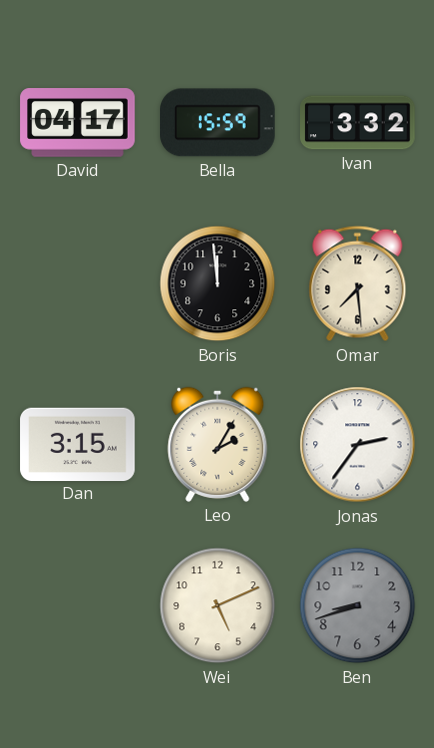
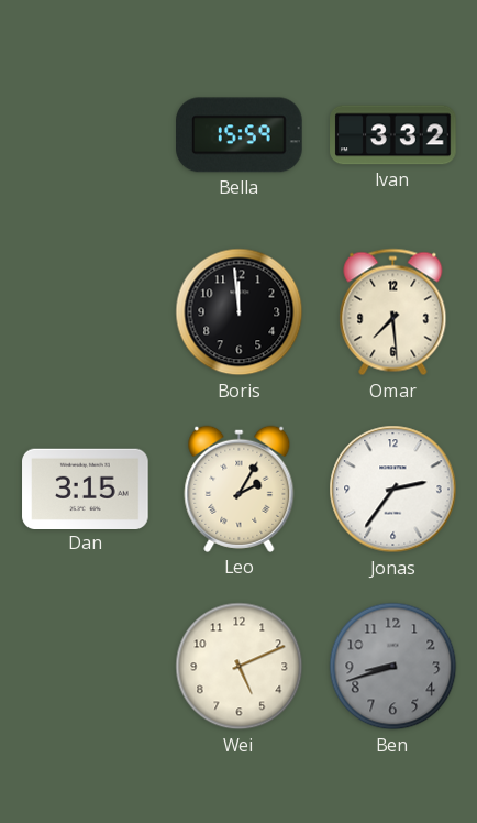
David: 04:17 -> none
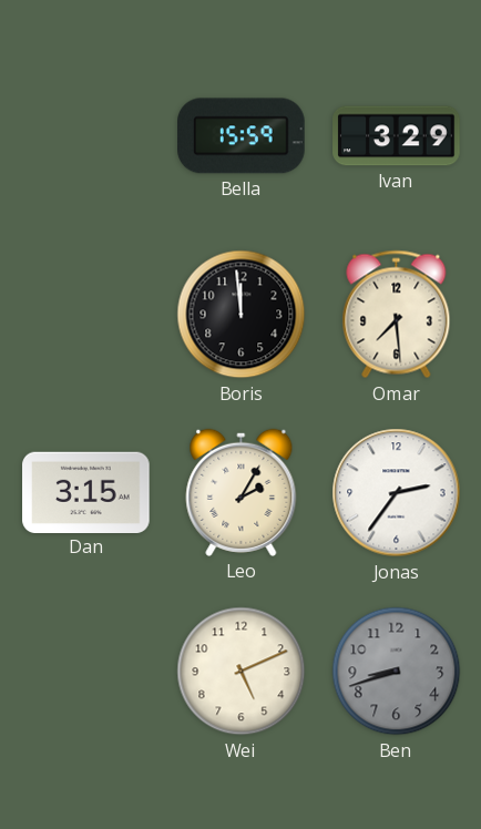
Ivan: 3:32 -> 3:29
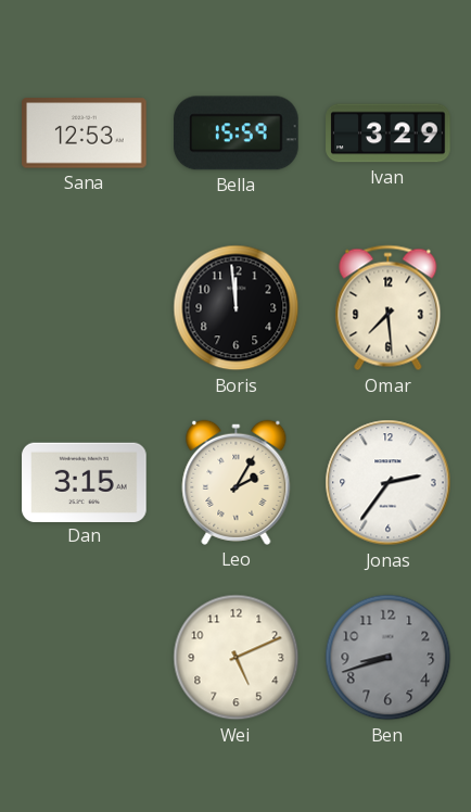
Sana: none -> 12:53
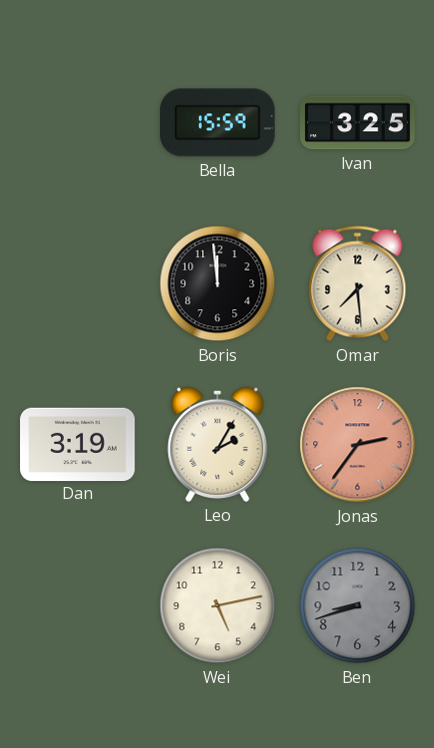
Sana: 12:53 -> none
Ivan: 3:29 -> 3:25
Dan: 3:15 -> 3:19
Jonas dial: white -> salmon
Wei: 5:11 -> 5:13
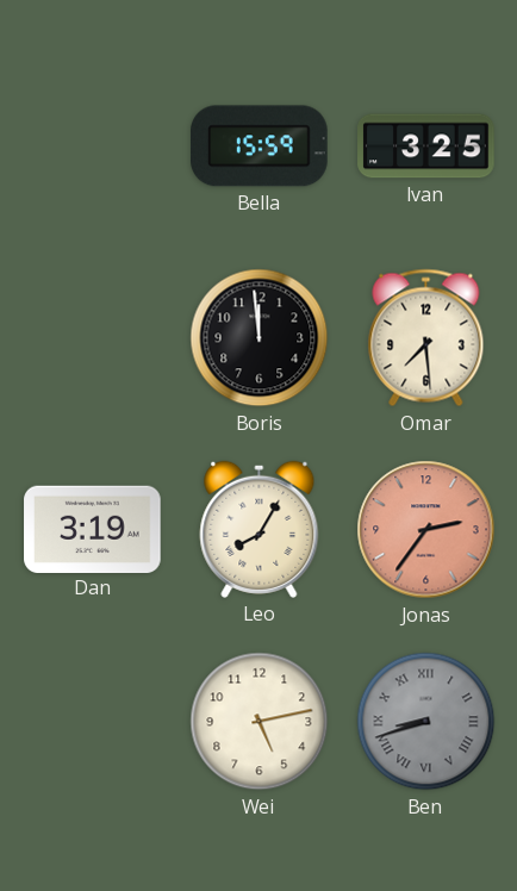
Leo: 2:05 -> 8:05
Ben numerals: Arabic -> Roman
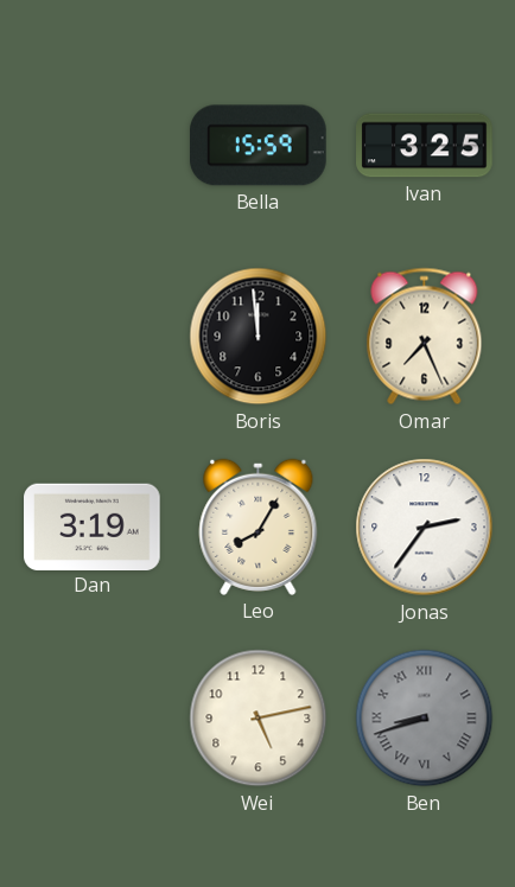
Omar: 7:29 -> 7:26
Jonas dial: salmon -> white
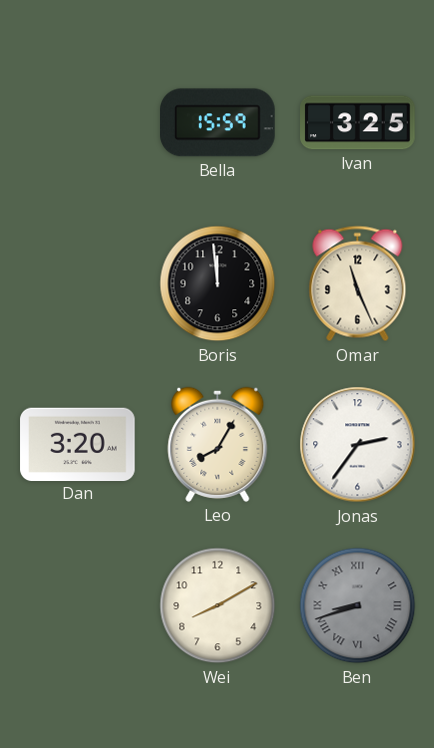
Omar: 7:26 -> 11:26
Dan: 3:19 -> 3:20
Wei: 5:13 -> 8:10
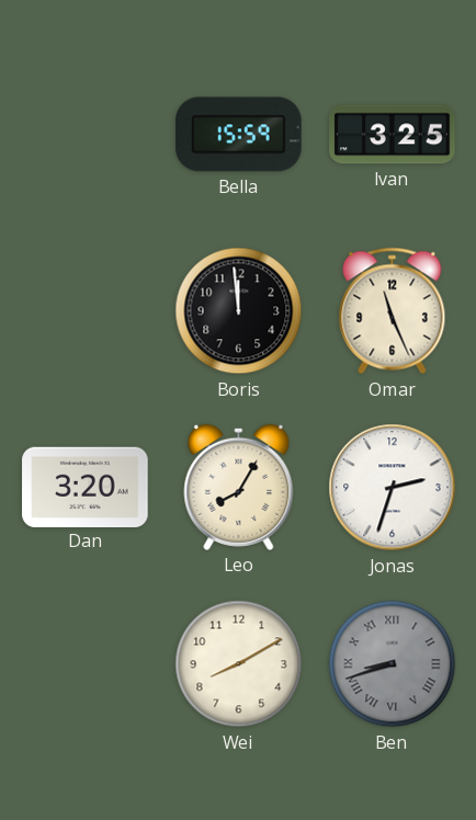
Jonas: 2:36 -> 2:33
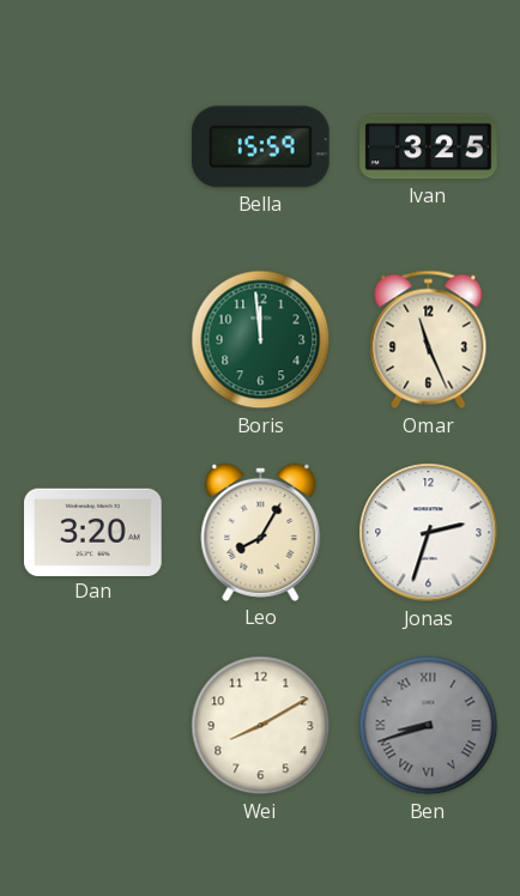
Boris dial: black -> green
